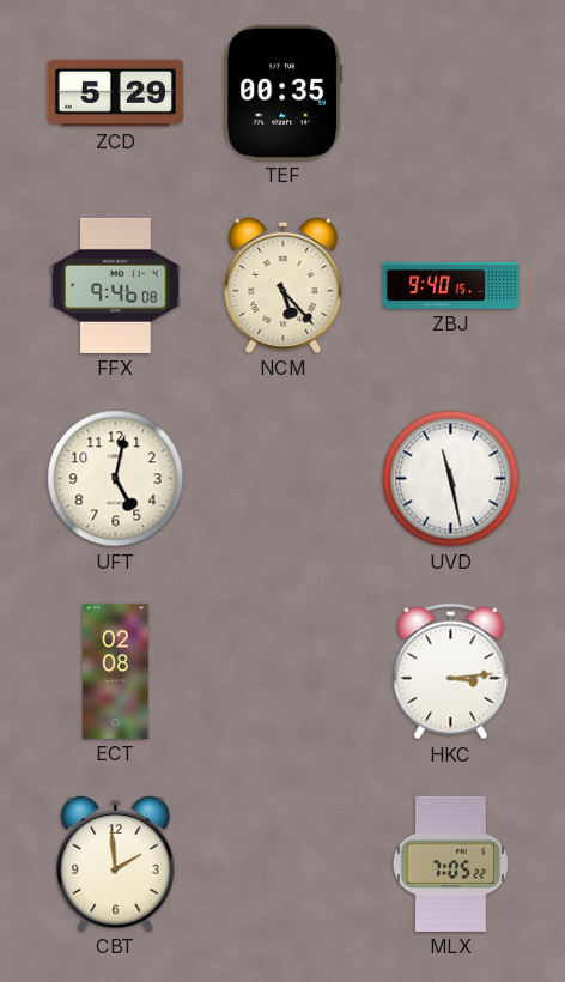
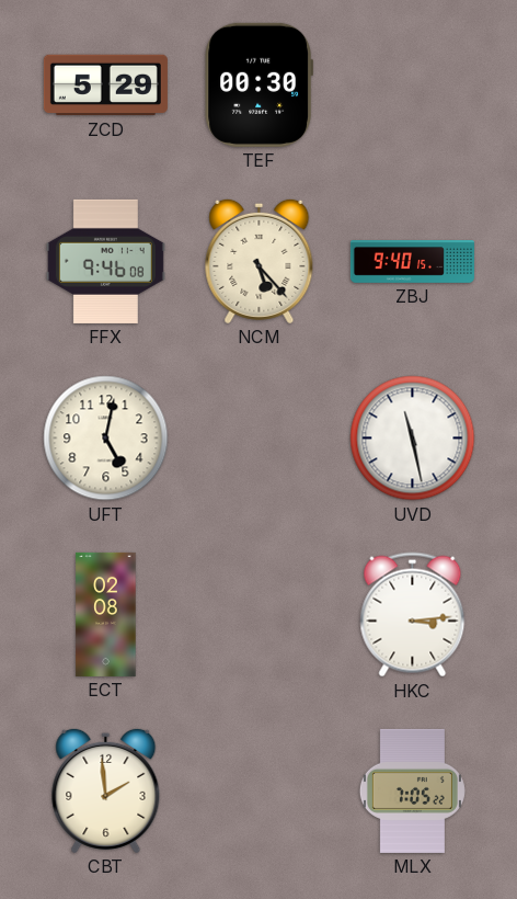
TEF: 00:35 -> 00:30
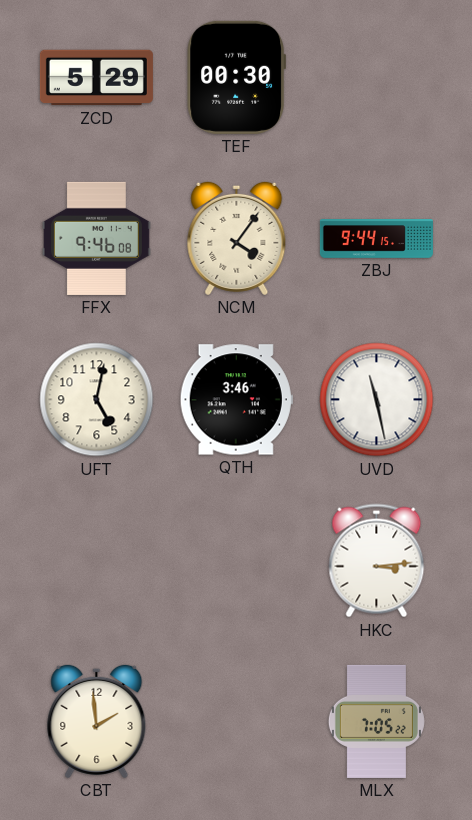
NCM: 5:23 -> 4:06
ZBJ: 9:40 -> 9:44
QTH: none -> 3:46
ECT: 02:08 -> none
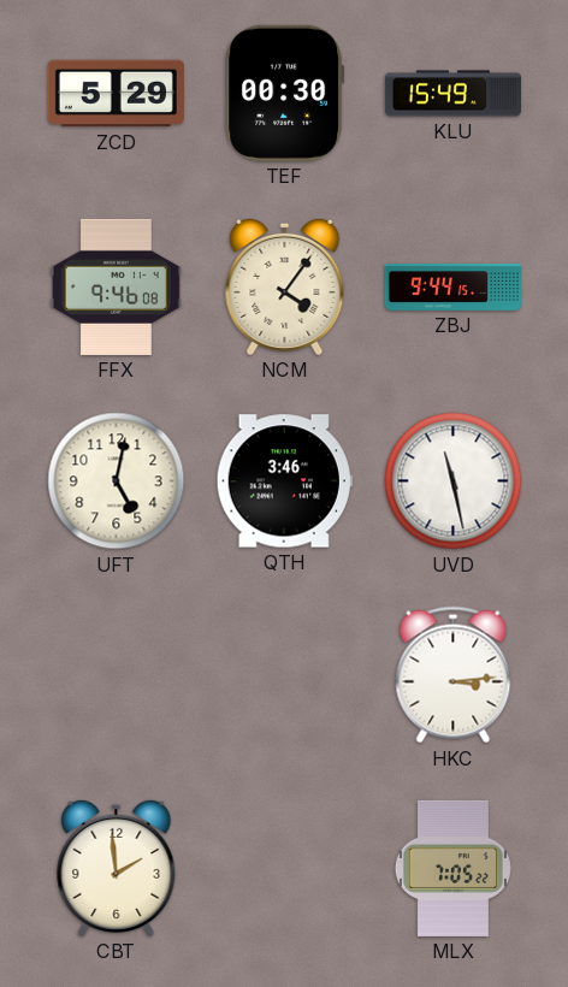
KLU: none -> 15:49
